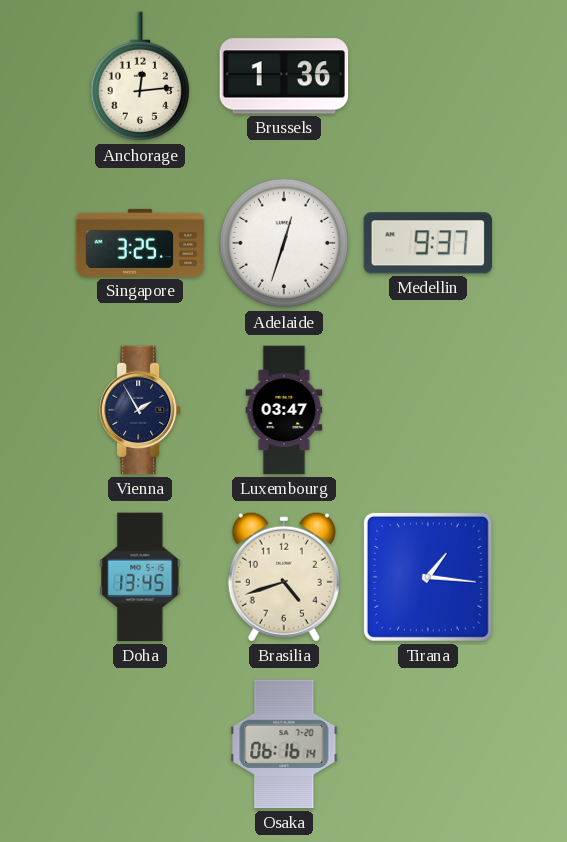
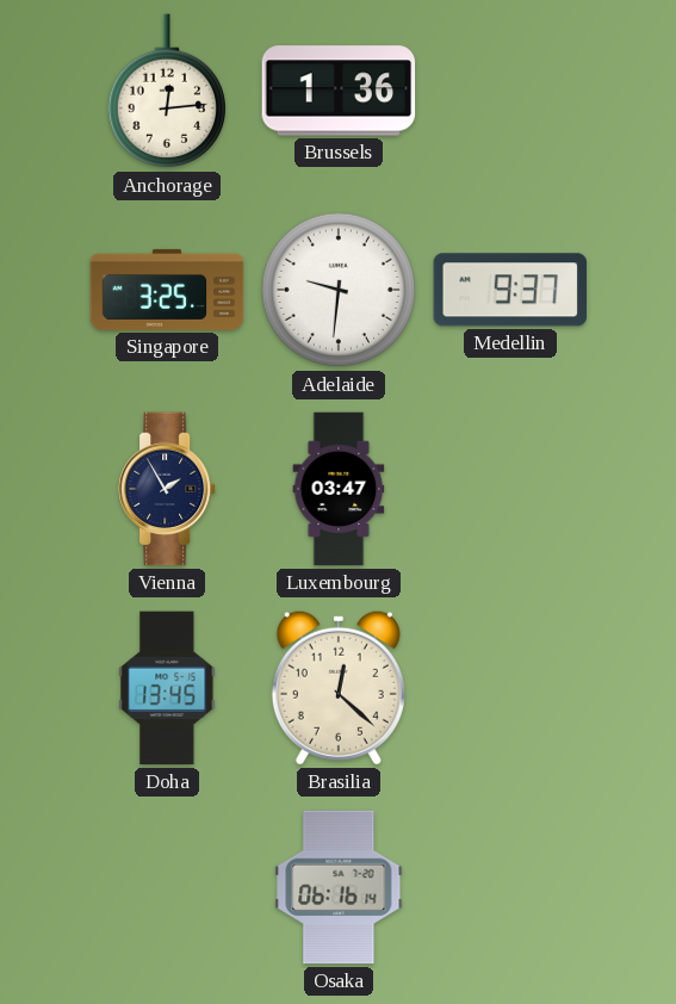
Adelaide: 12:33 -> 9:31
Brasilia: 4:42 -> 12:22
Tirana: 1:16 -> none
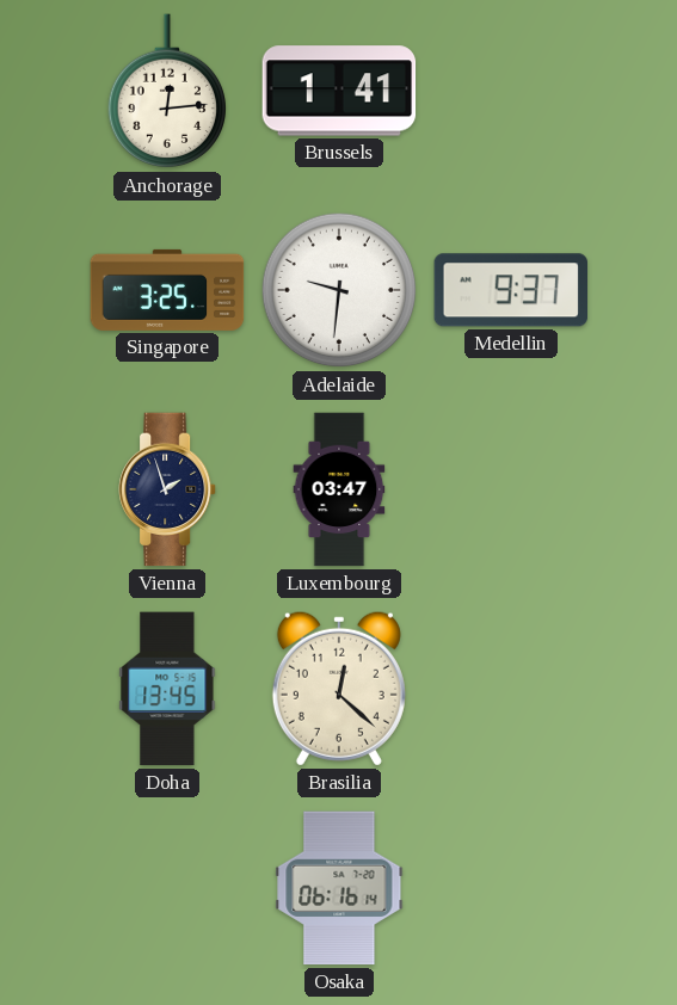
Brussels: 1:36 -> 1:41
Vienna: 1:55 -> 1:57
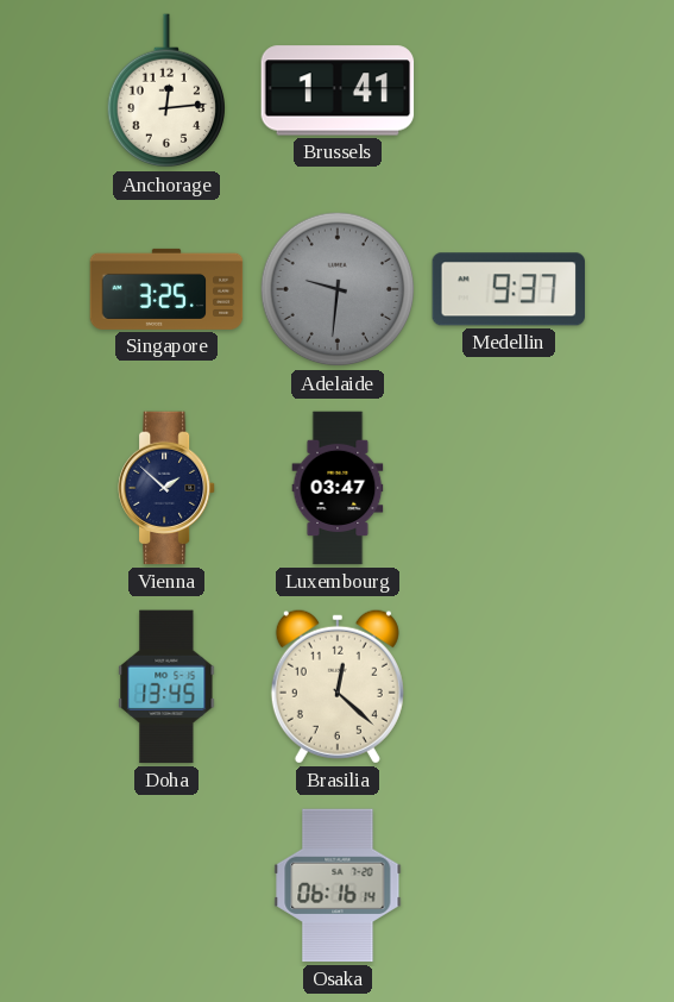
Adelaide dial: white -> grey
Vienna: 1:57 -> 1:52
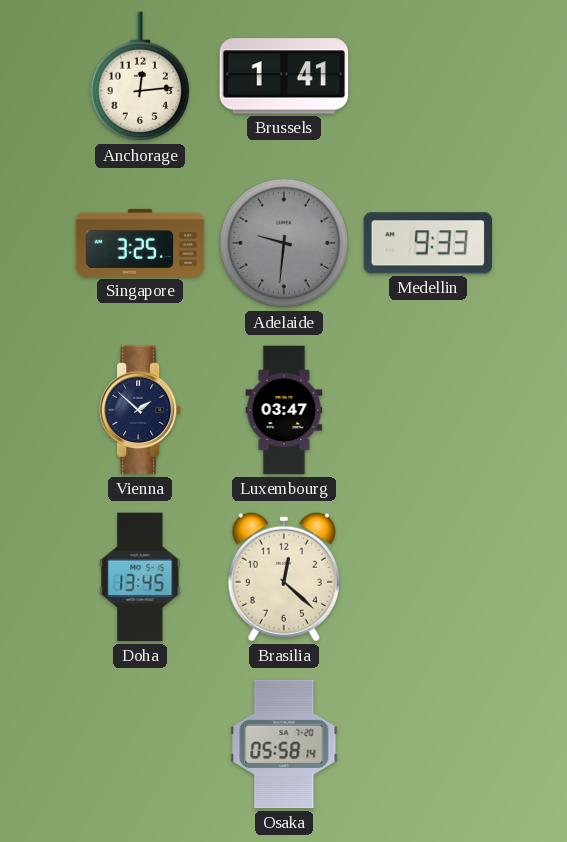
Medellin: 9:37 -> 9:33
Osaka: 06:16 -> 05:58
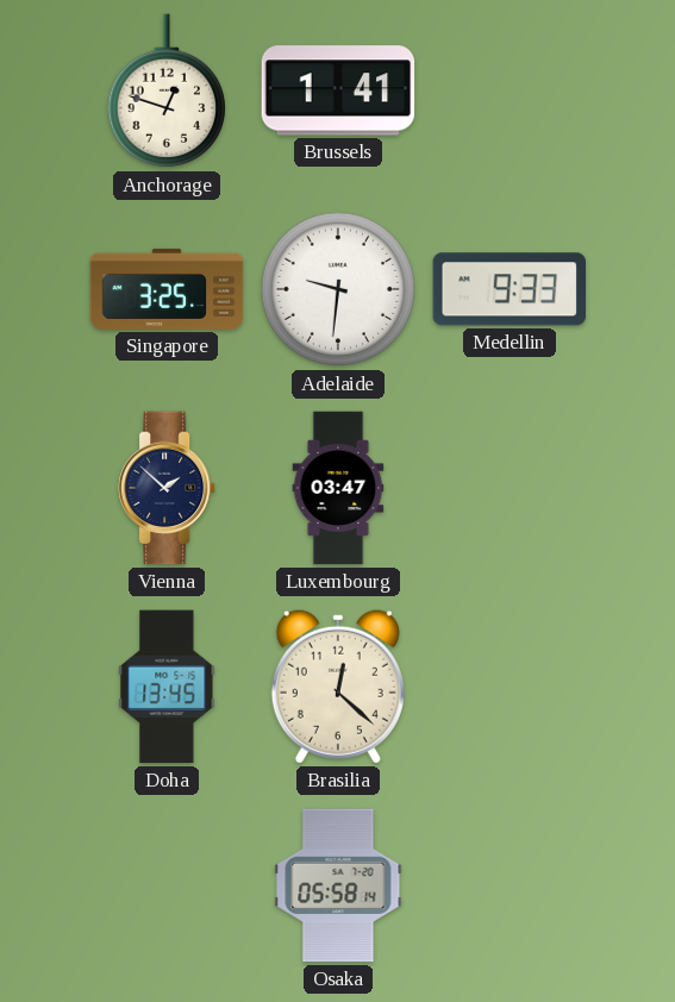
Anchorage: 12:14 -> 12:48
Adelaide dial: grey -> white
